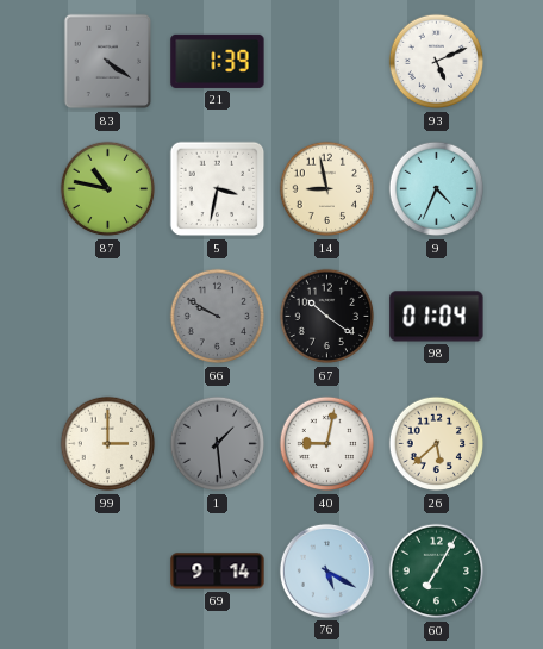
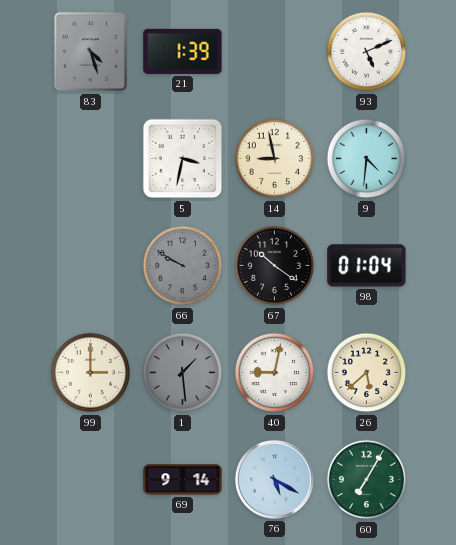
83: 4:21 -> 4:27
87: 10:47 -> none
9: 4:34 -> 4:31
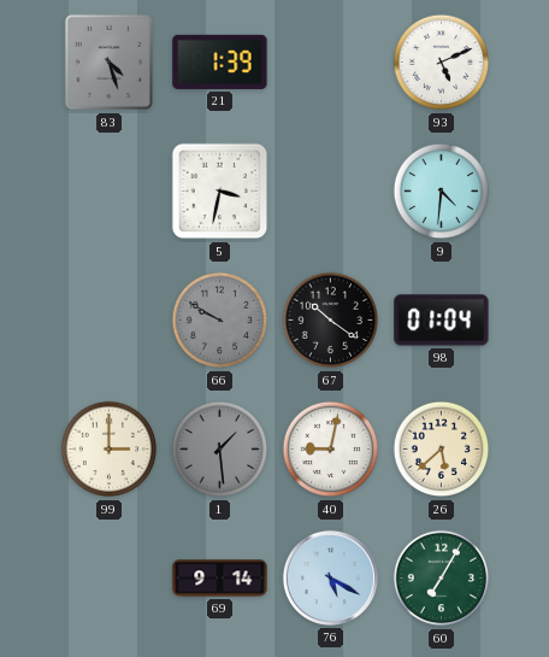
14: 8:58 -> none
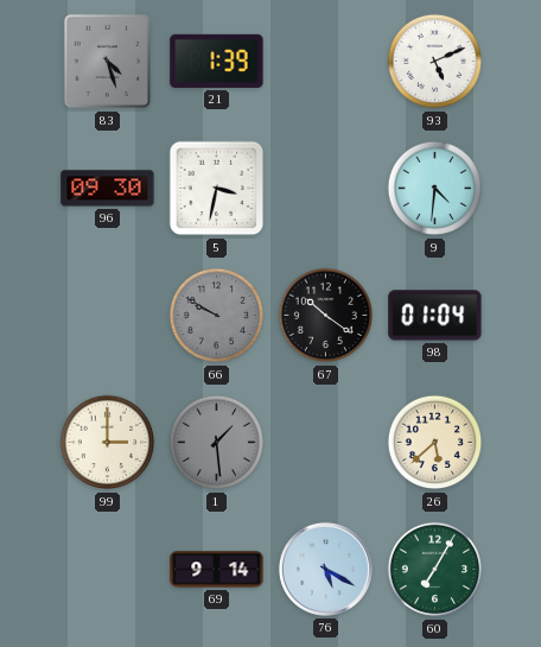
96: none -> 09:30
40: 9:02 -> none
